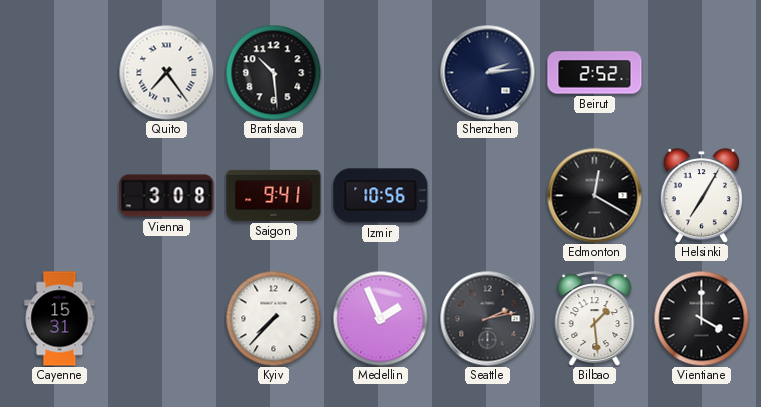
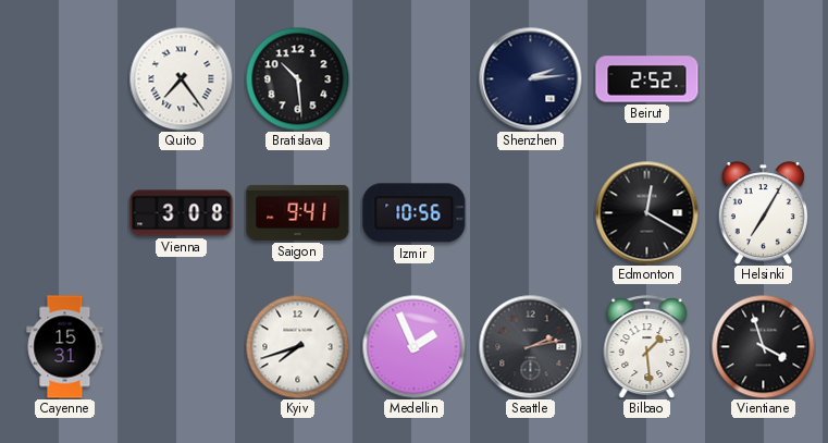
Kyiv: 7:37 -> 7:42
Vientiane: 4:00 -> 3:57
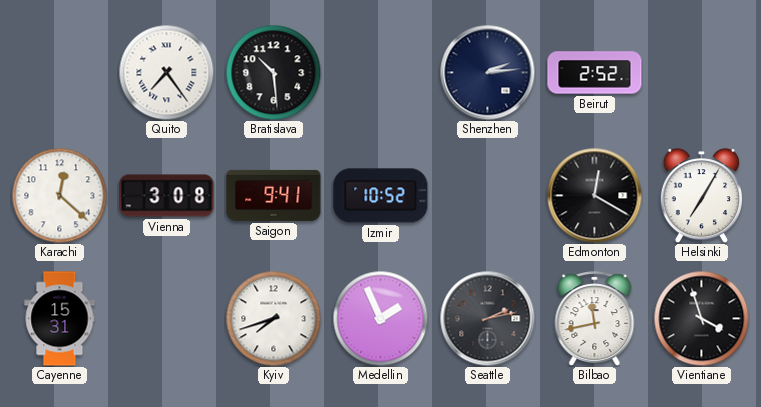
Karachi: none -> 12:22
Izmir: 10:56 -> 10:52
Bilbao: 1:29 -> 11:43
